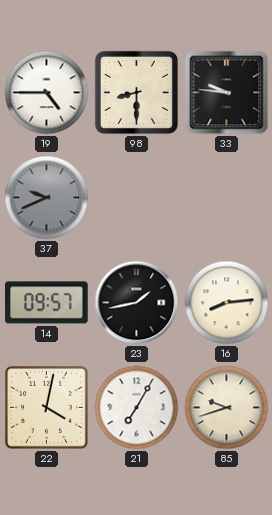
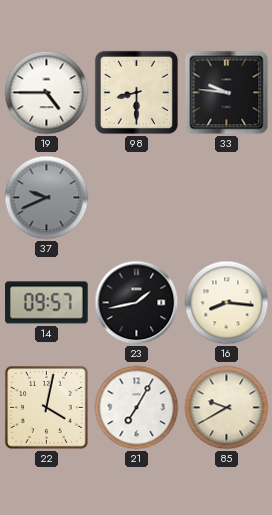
16: 8:14 -> 8:16
85: 9:42 -> 9:40
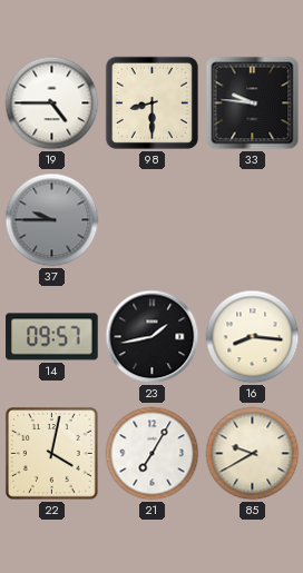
37: 9:41 -> 9:45
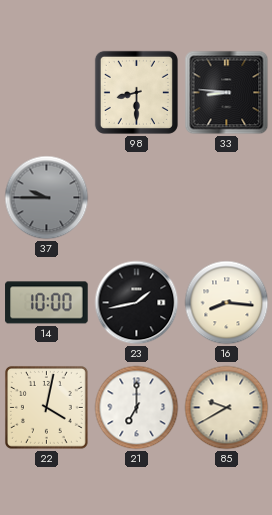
19: 4:45 -> none
33: 9:46 -> 8:46
14: 09:57 -> 10:00
21: 7:05 -> 7:00
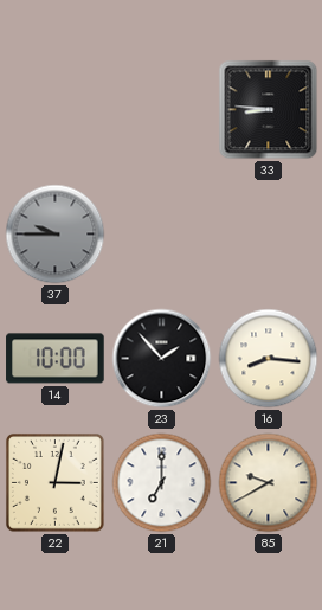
98: 8:30 -> none
23: 1:43 -> 1:53
22: 4:02 -> 3:02
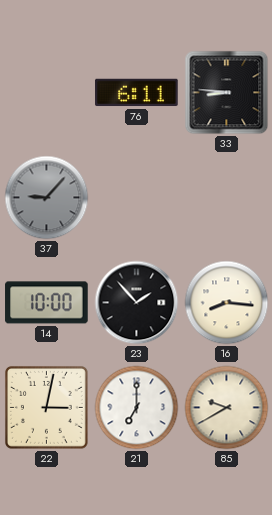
76: none -> 6:11
37: 9:45 -> 9:07
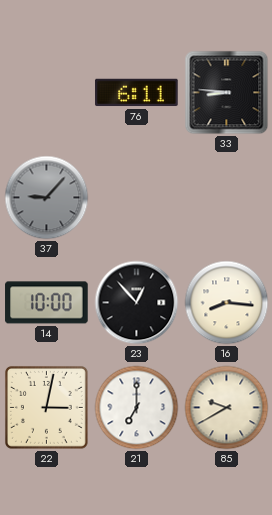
23: 1:53 -> 12:53
